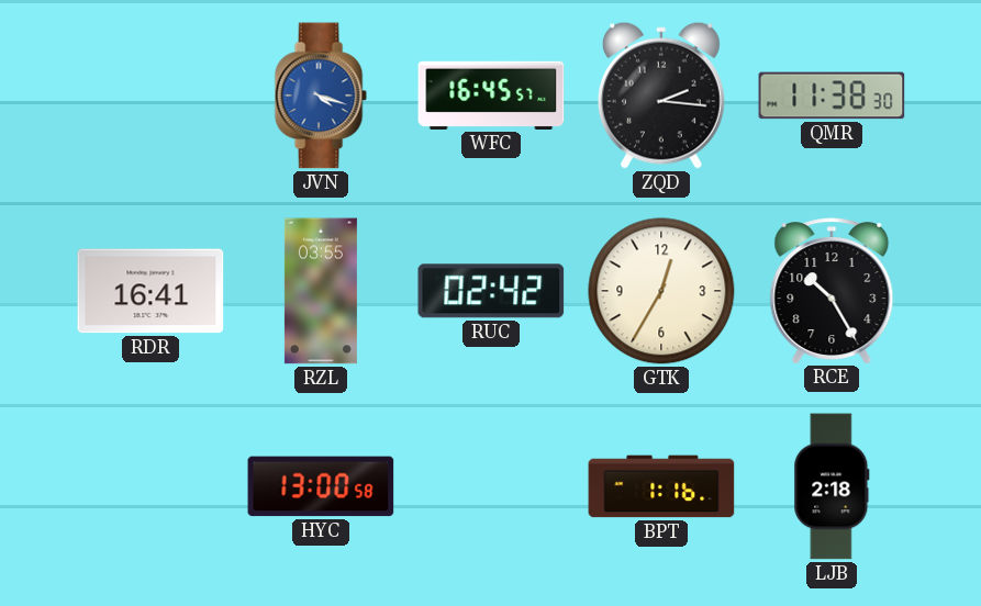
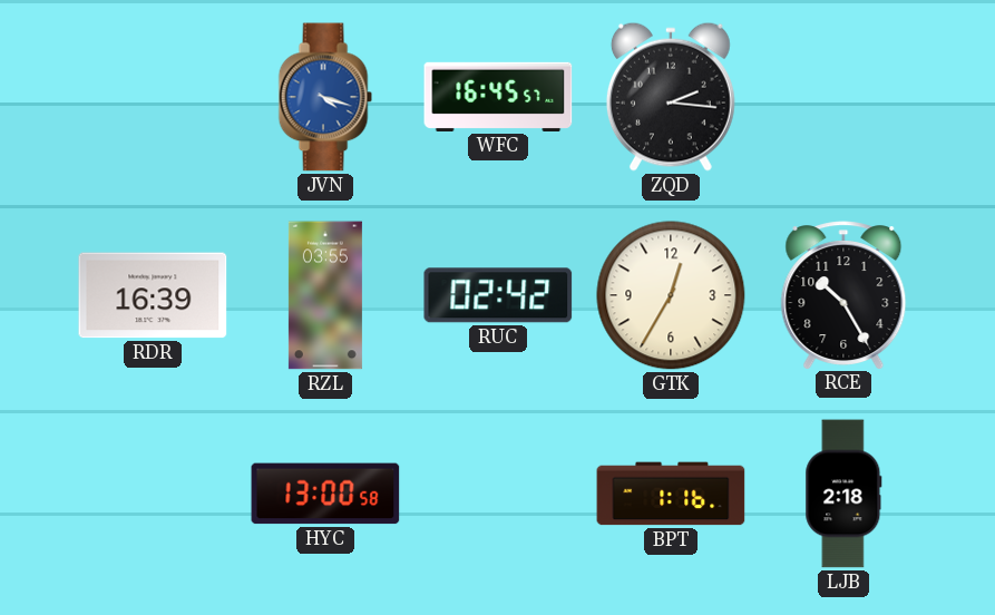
QMR: 11:38 -> none
RDR: 16:41 -> 16:39
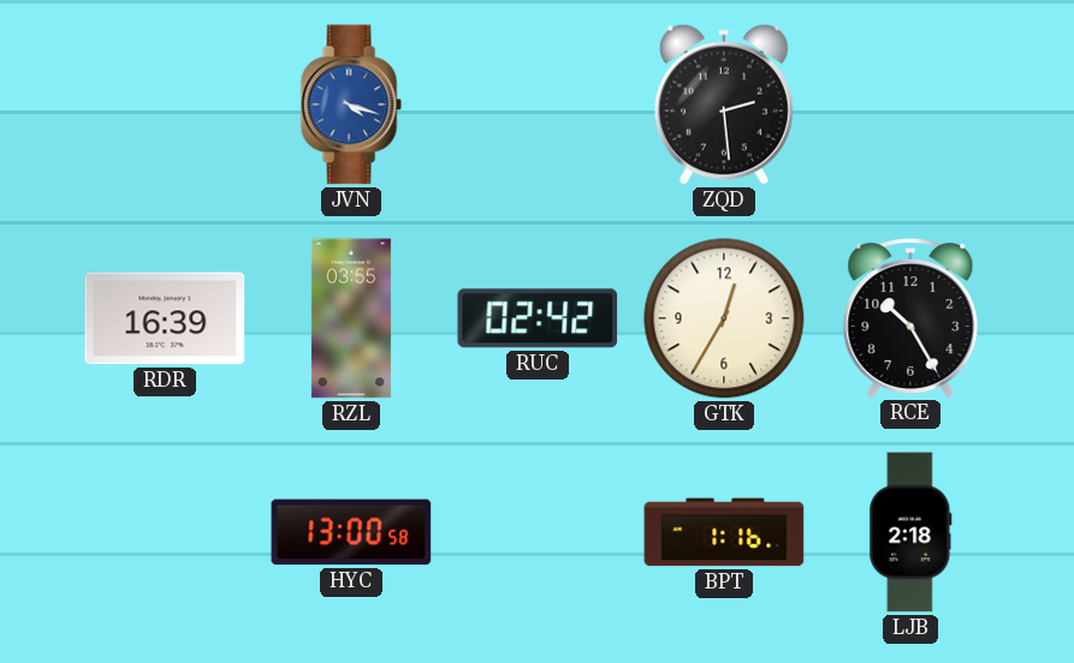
WFC: 16:45 -> none
ZQD: 2:16 -> 2:29
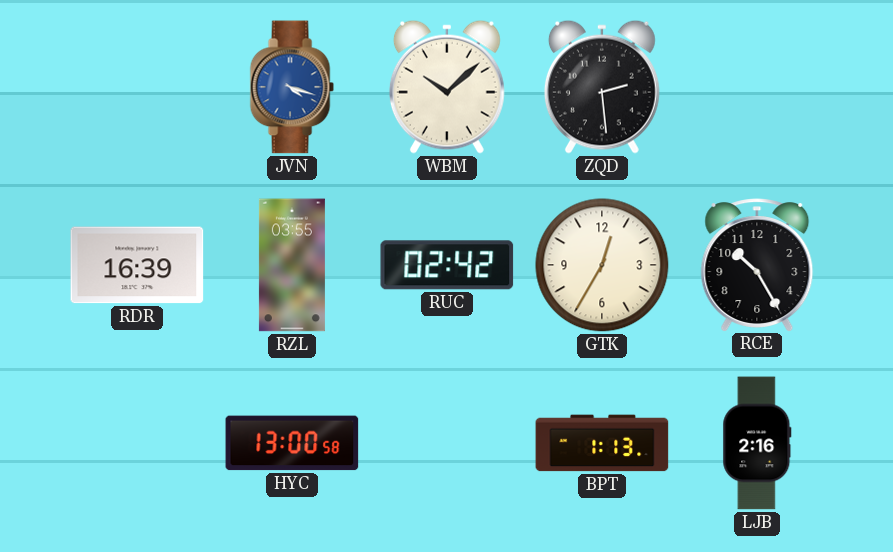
WBM: none -> 10:08
BPT: 1:16 -> 1:13
LJB: 2:18 -> 2:16
